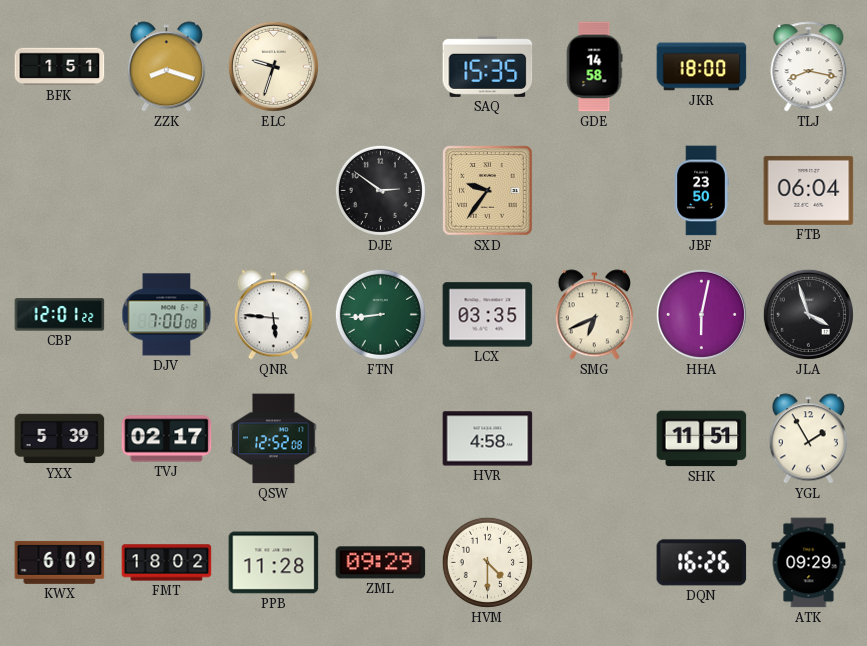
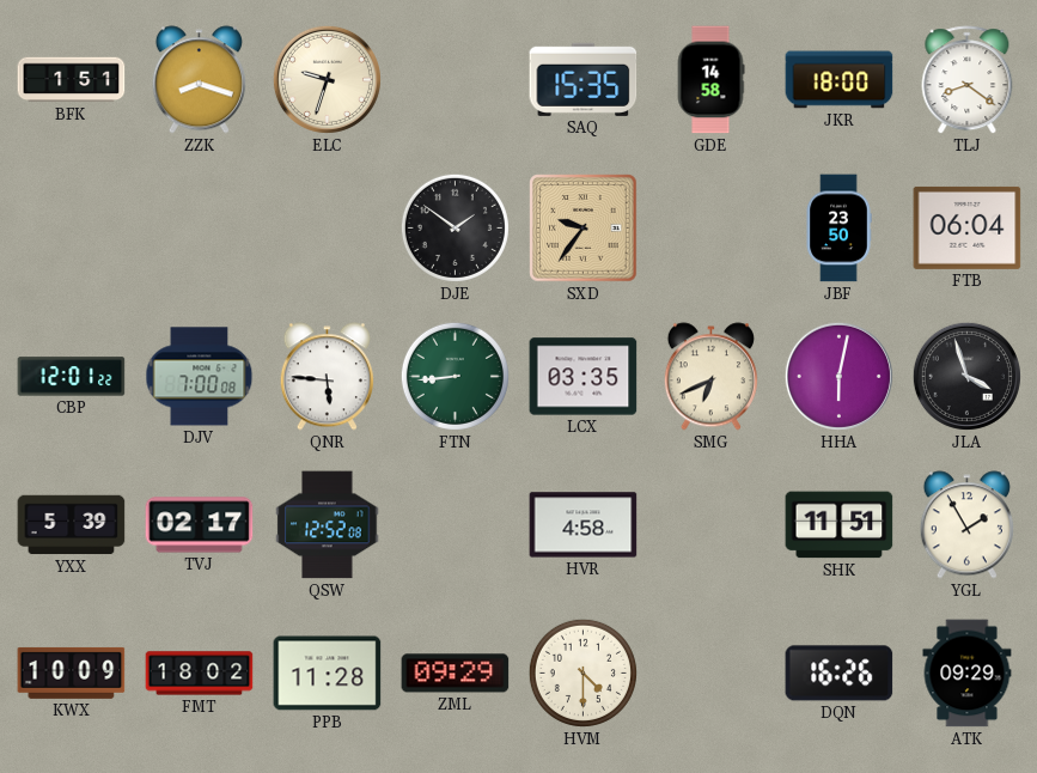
TLJ: 8:17 -> 8:21
DJE: 2:51 -> 1:51
KWX: 6:09 -> 10:09
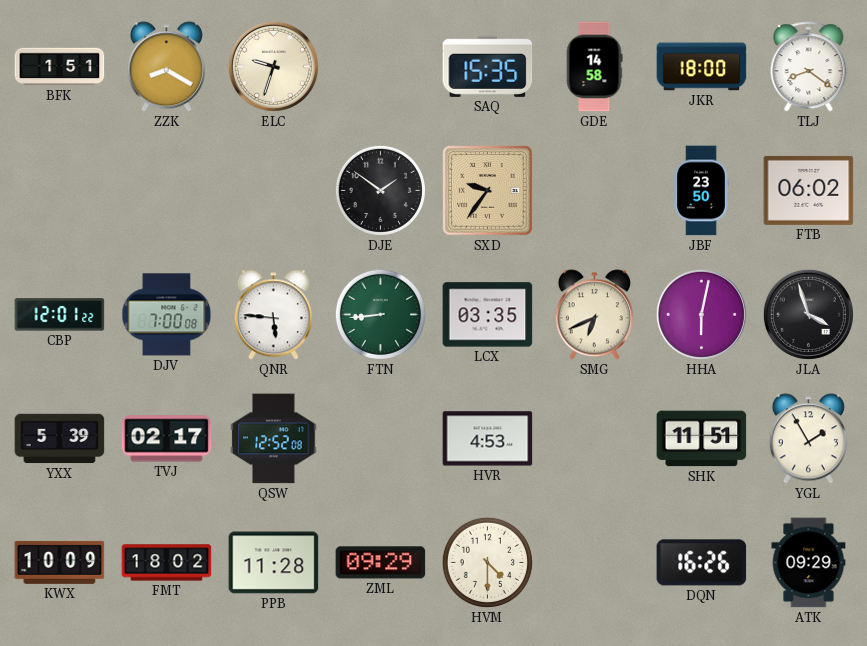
ZZK: 8:18 -> 8:20
FTB: 06:04 -> 06:02
HVR: 4:58 -> 4:53
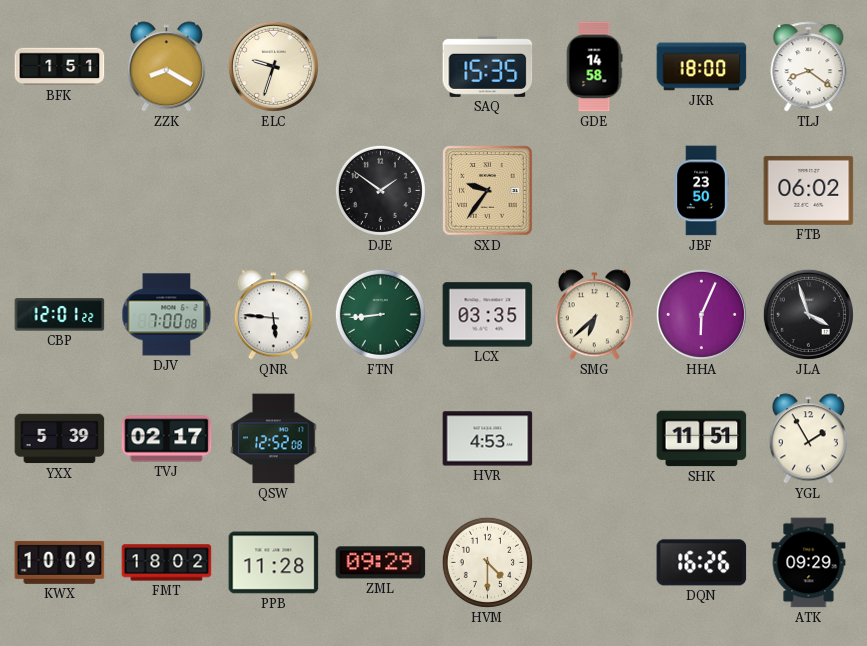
SMG: 6:41 -> 6:38
HHA: 6:02 -> 6:04
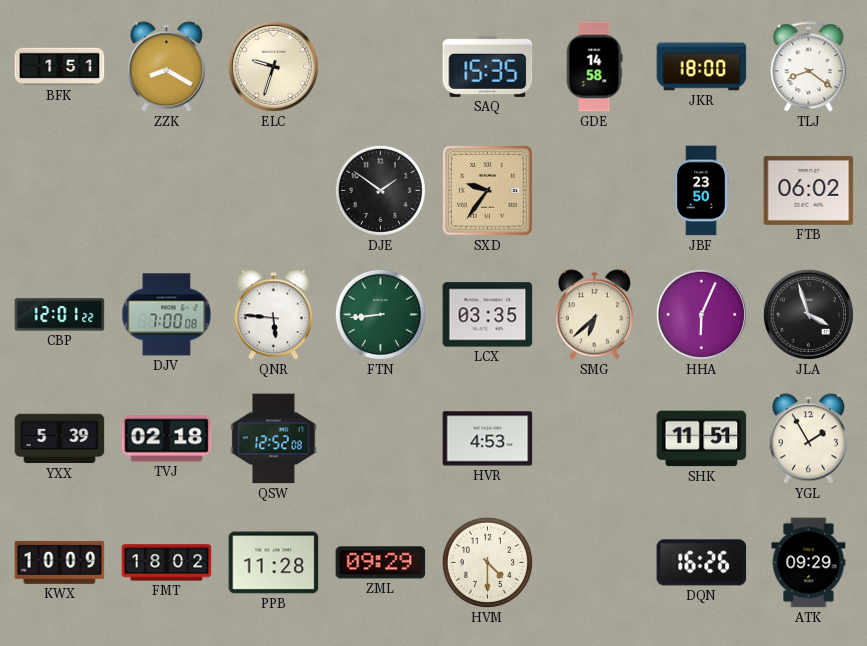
TVJ: 02:17 -> 02:18
